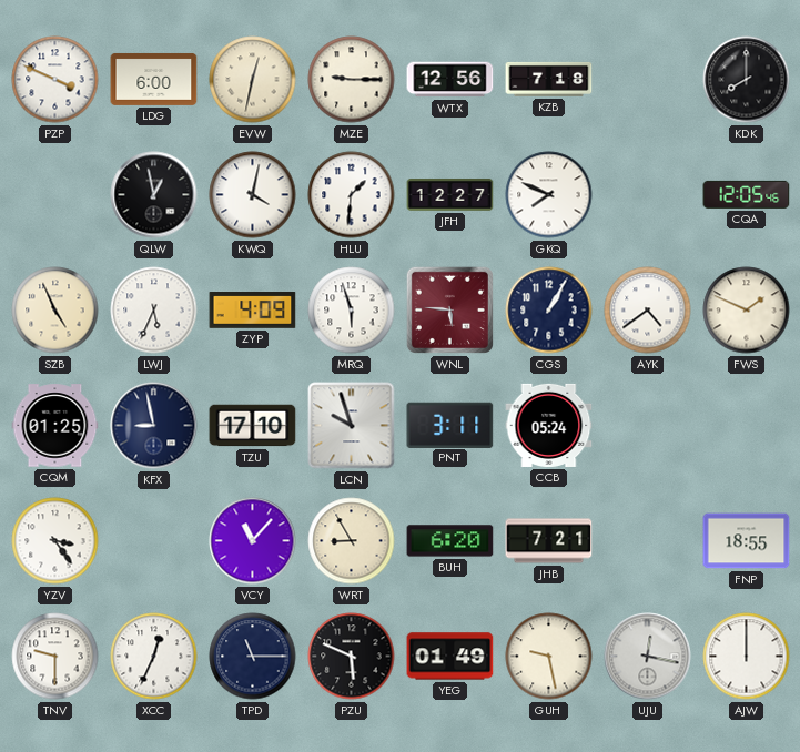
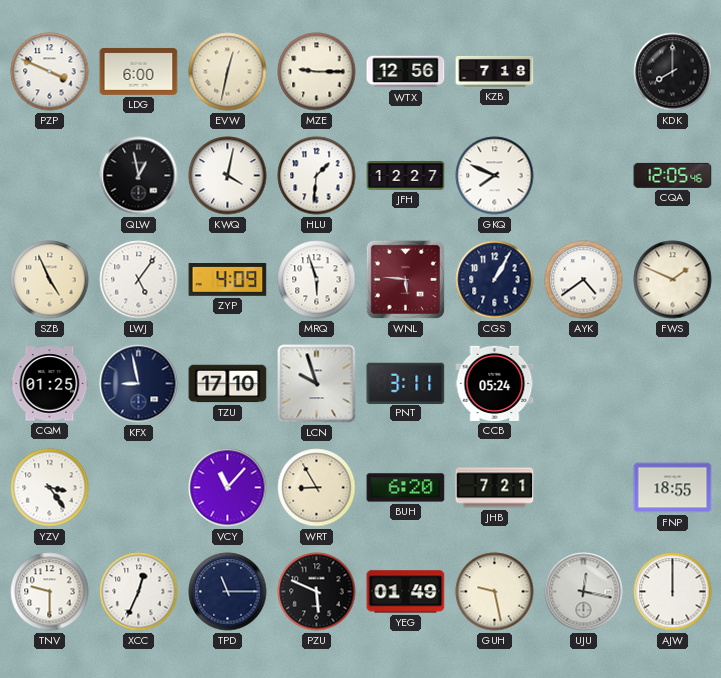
LWJ: 5:34 -> 5:06
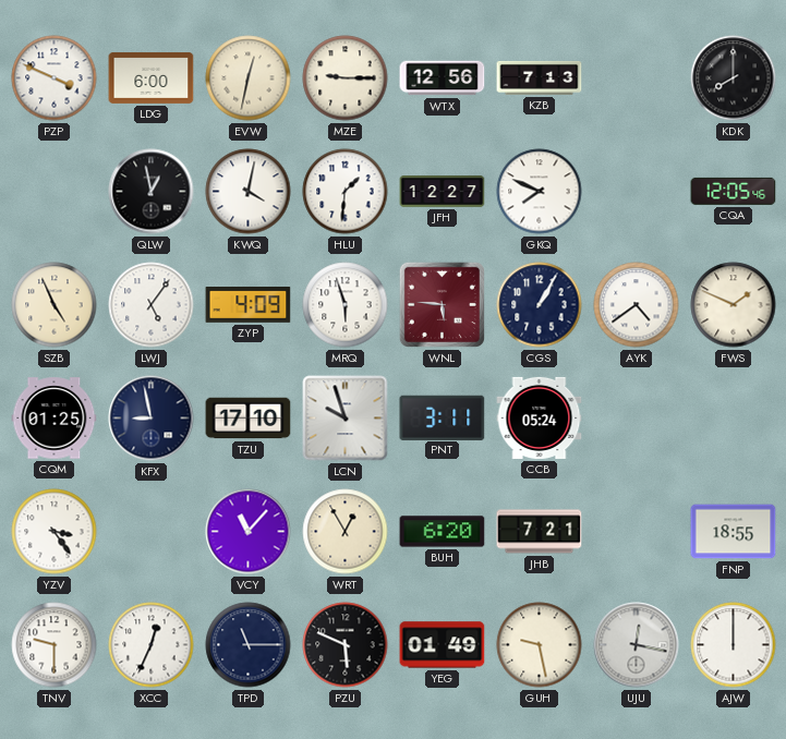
KZB: 7:18 -> 7:13
WRT: 8:55 -> 12:55
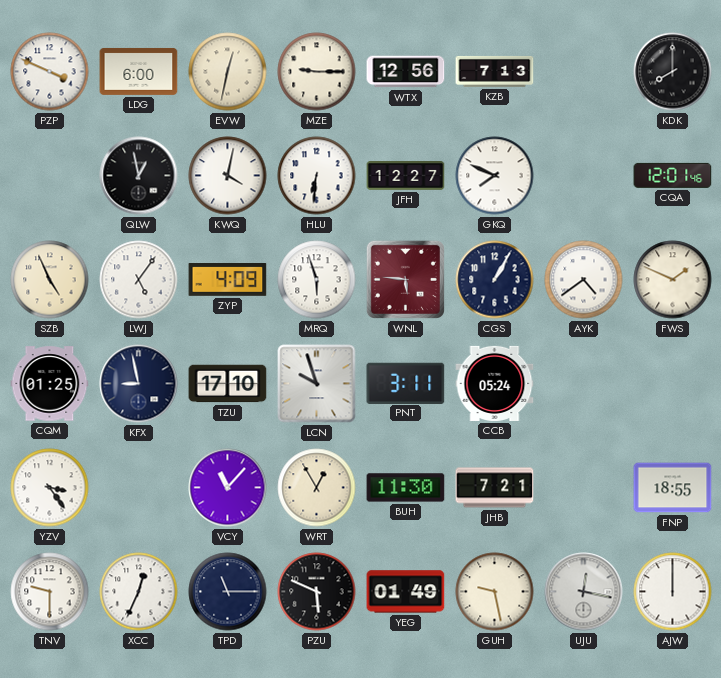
HLU: 1:31 -> 6:31
CQA: 12:05 -> 12:01
BUH: 6:20 -> 11:30
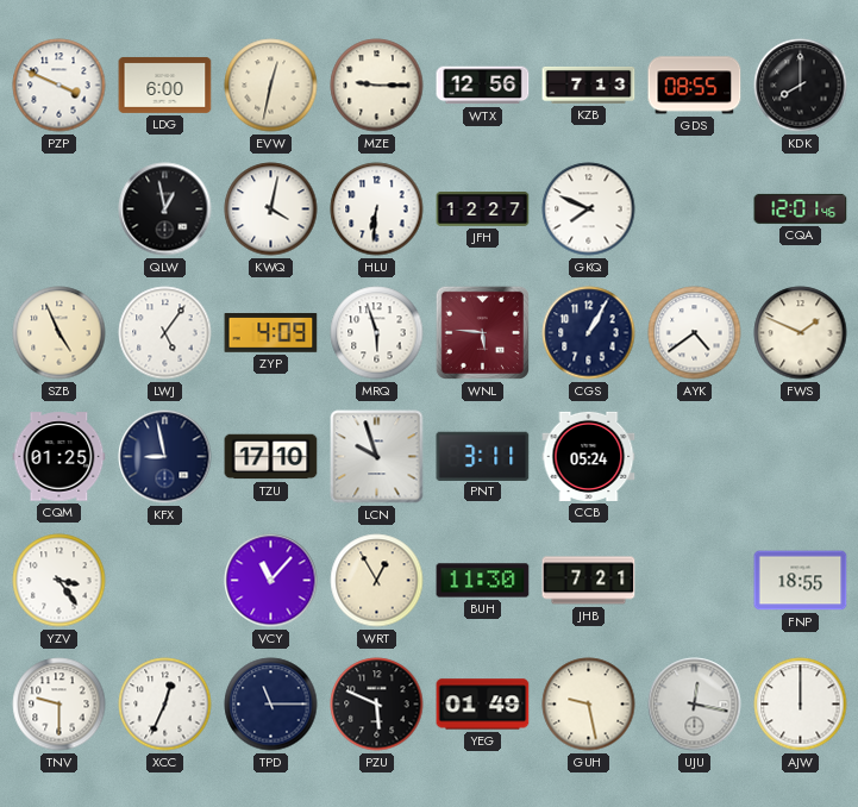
GDS: none -> 08:55
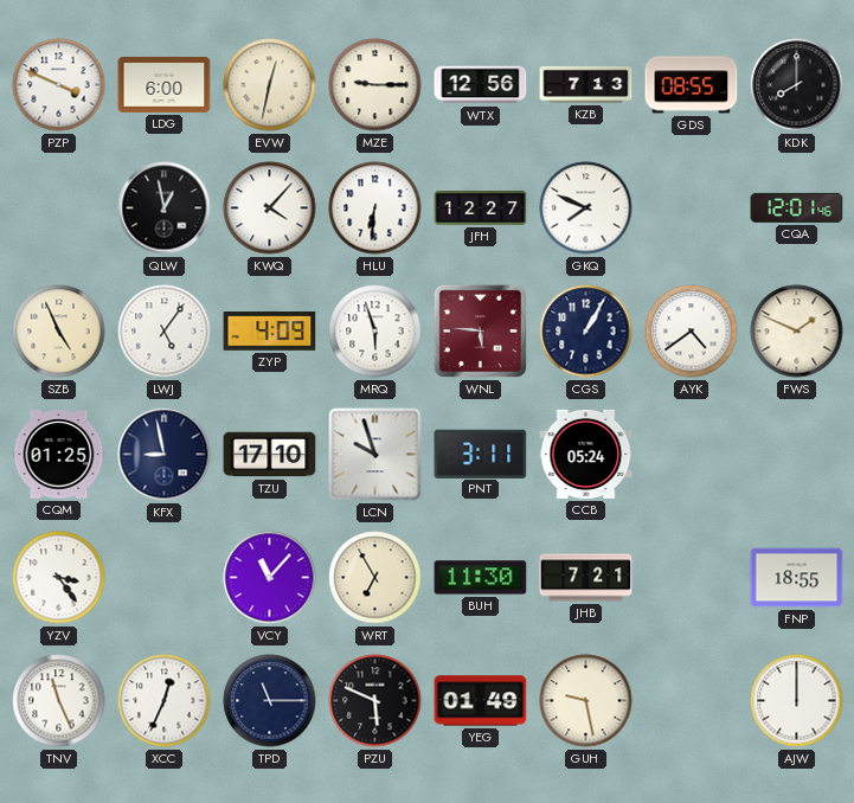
KWQ: 4:02 -> 4:07
WRT: 12:55 -> 6:55
TNV: 9:30 -> 11:26
UJU: 12:17 -> none
